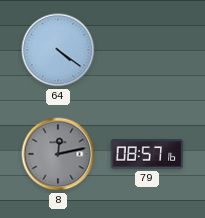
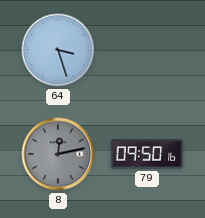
64: 4:21 -> 3:27
79: 08:57 -> 09:50
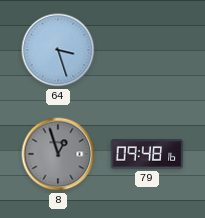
8: 12:13 -> 12:57
79: 09:50 -> 09:48
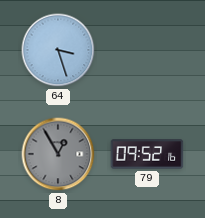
8: 12:57 -> 12:55
79: 09:48 -> 09:52
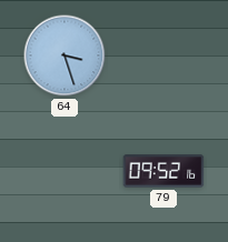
8: 12:55 -> none
